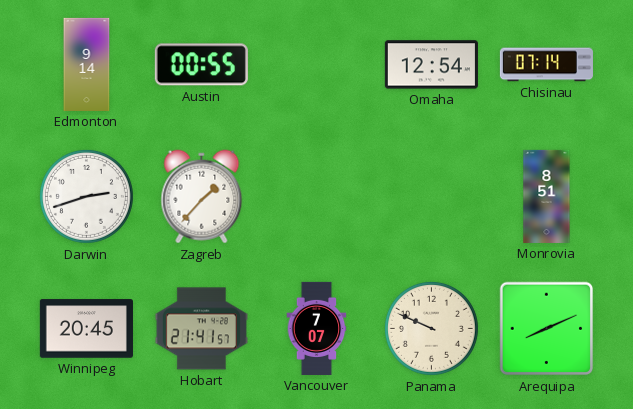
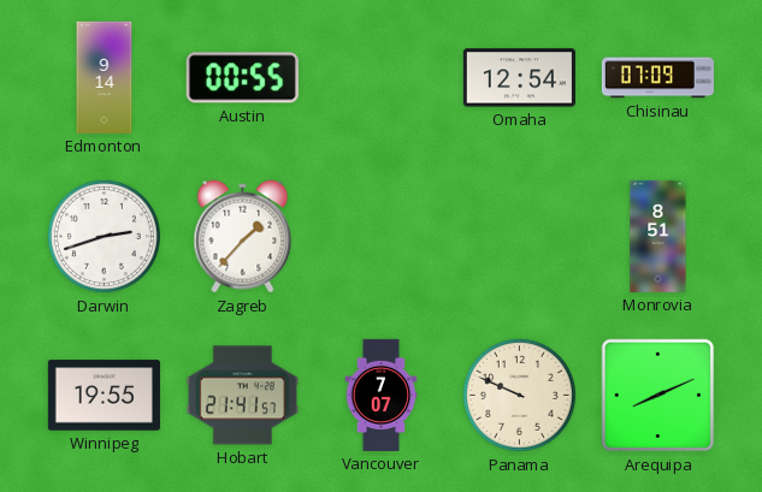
Chisinau: 07:14 -> 07:09
Winnipeg: 20:45 -> 19:55
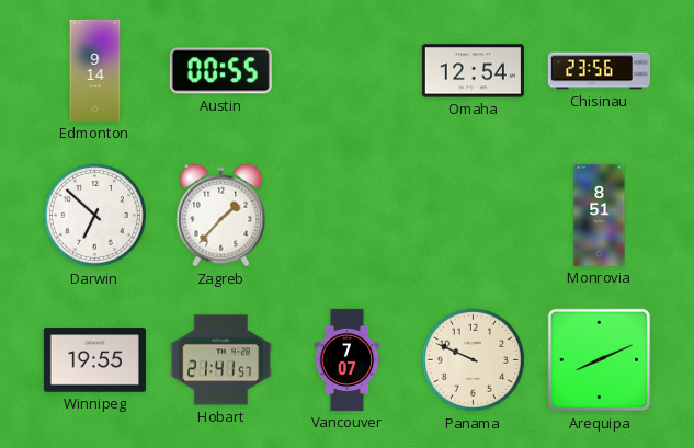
Chisinau: 07:09 -> 23:56
Darwin: 2:42 -> 6:52
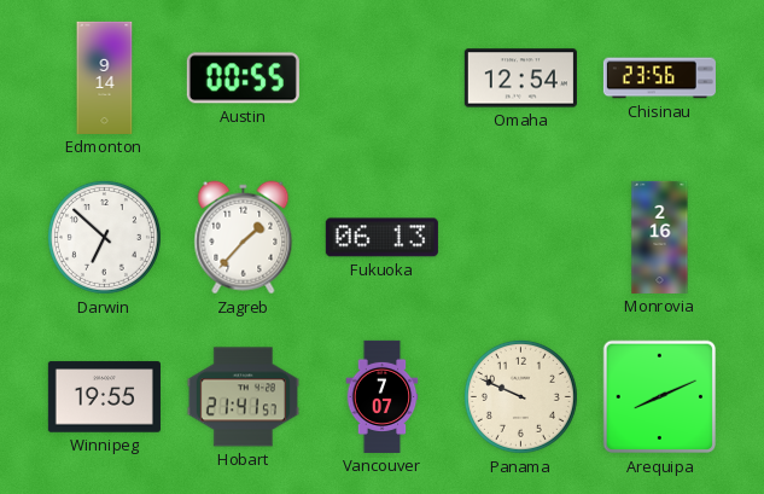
Fukuoka: none -> 06:13
Monrovia: 8:51 -> 2:16
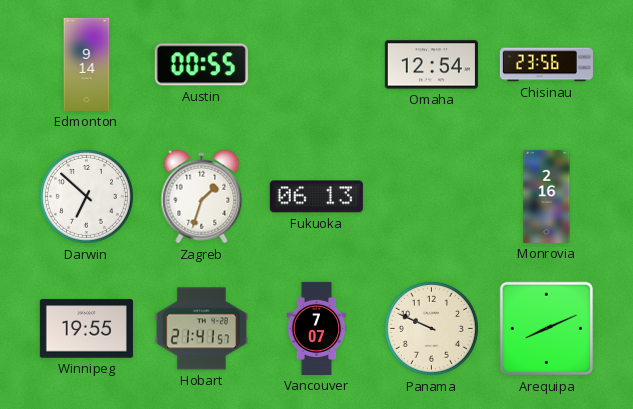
Zagreb: 1:37 -> 1:33
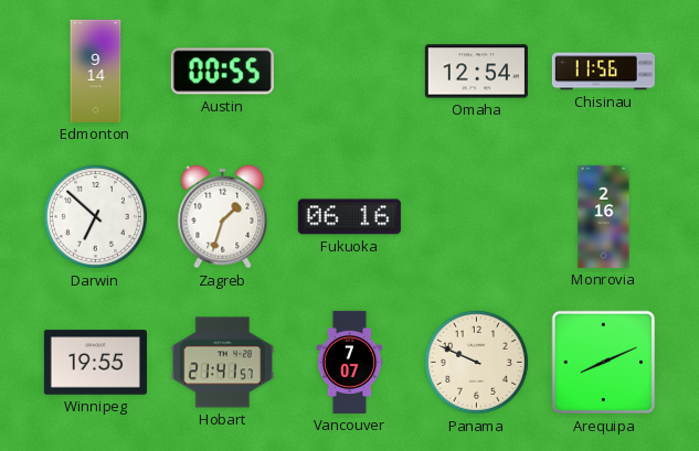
Chisinau: 23:56 -> 11:56
Fukuoka: 06:13 -> 06:16
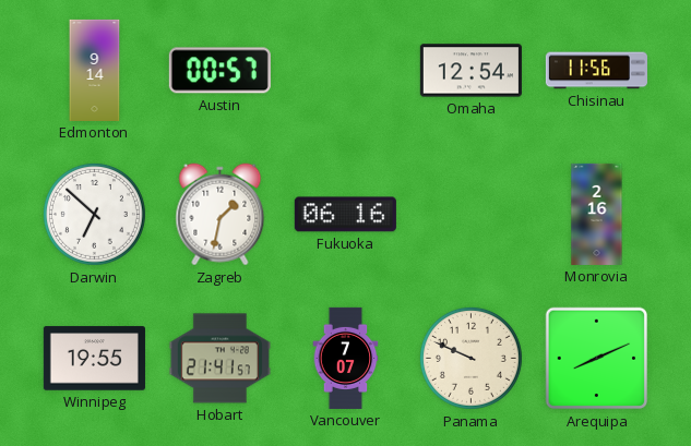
Austin: 00:55 -> 00:57
Zagreb: 1:33 -> 1:32
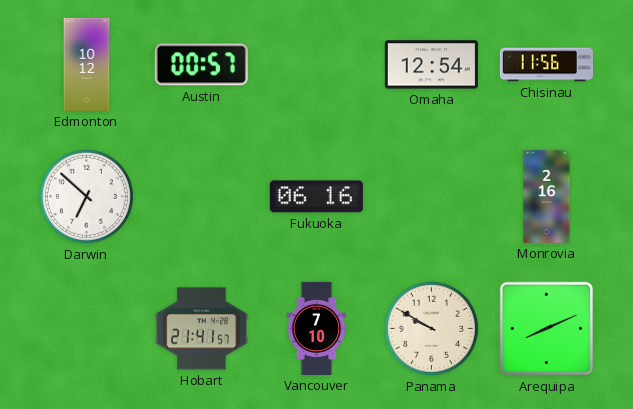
Edmonton: 9:14 -> 10:12
Zagreb: 1:32 -> none
Winnipeg: 19:55 -> none
Vancouver: 7:07 -> 7:10
Panama: 9:49 -> 9:50
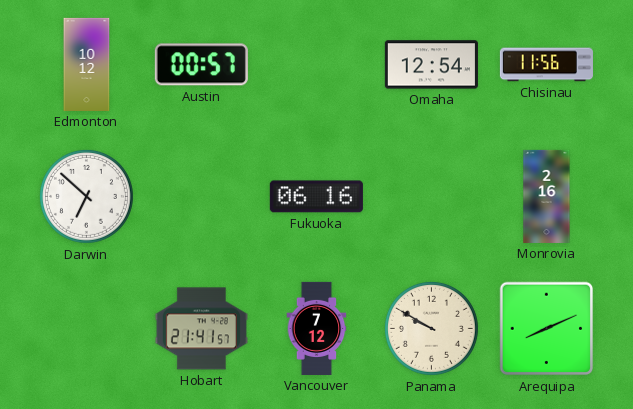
Vancouver: 7:10 -> 7:12
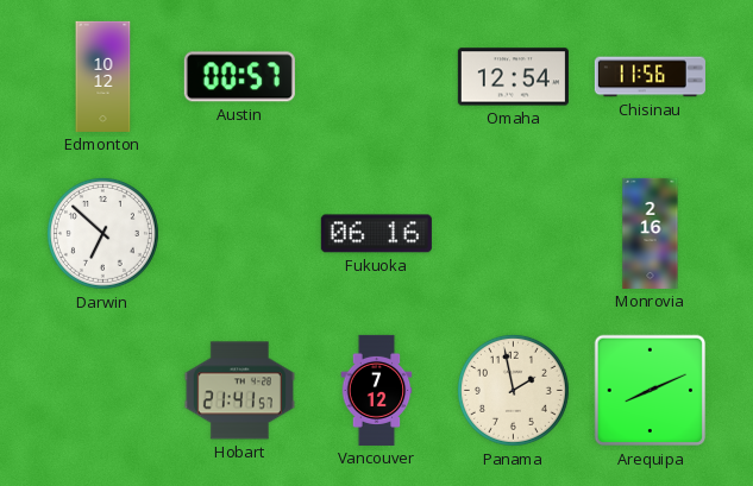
Panama: 9:50 -> 1:58
